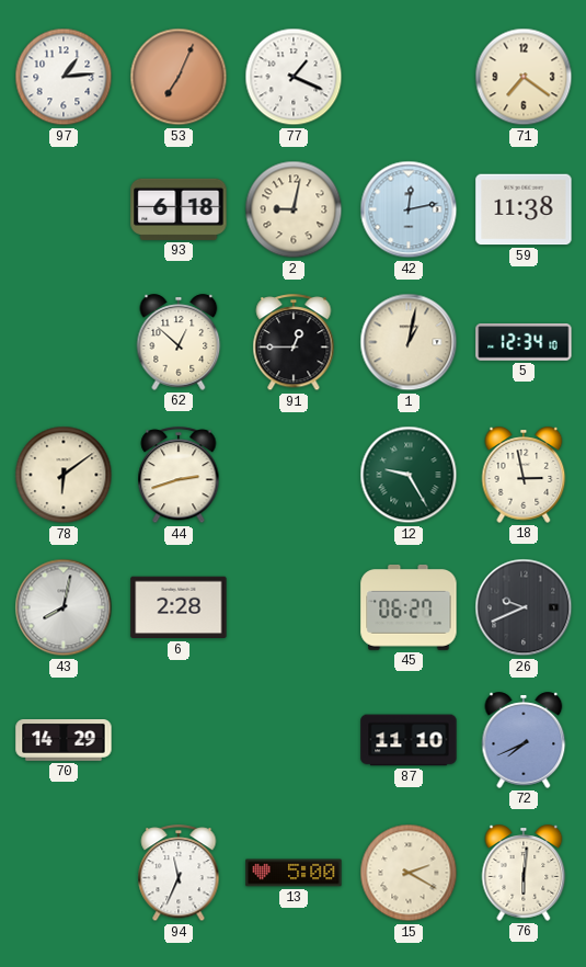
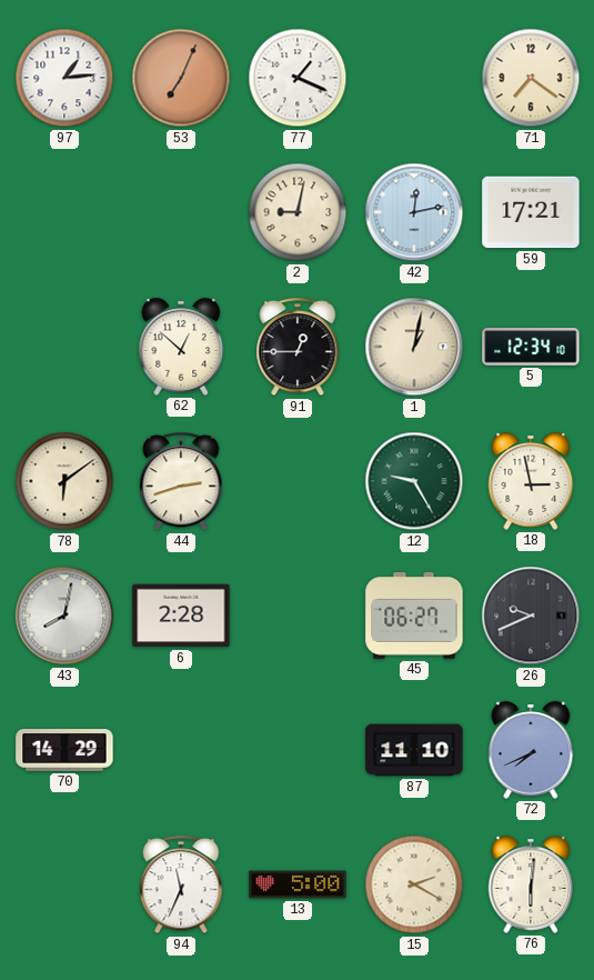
93: 6:18 -> none
59: 11:38 -> 17:21
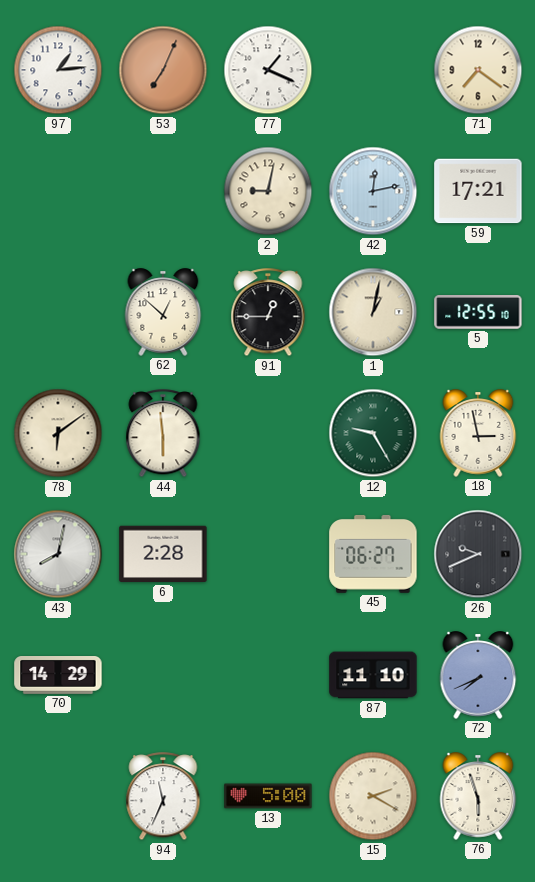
5: 12:34 -> 12:55
44: 2:42 -> 5:59
76: 6:01 -> 5:57
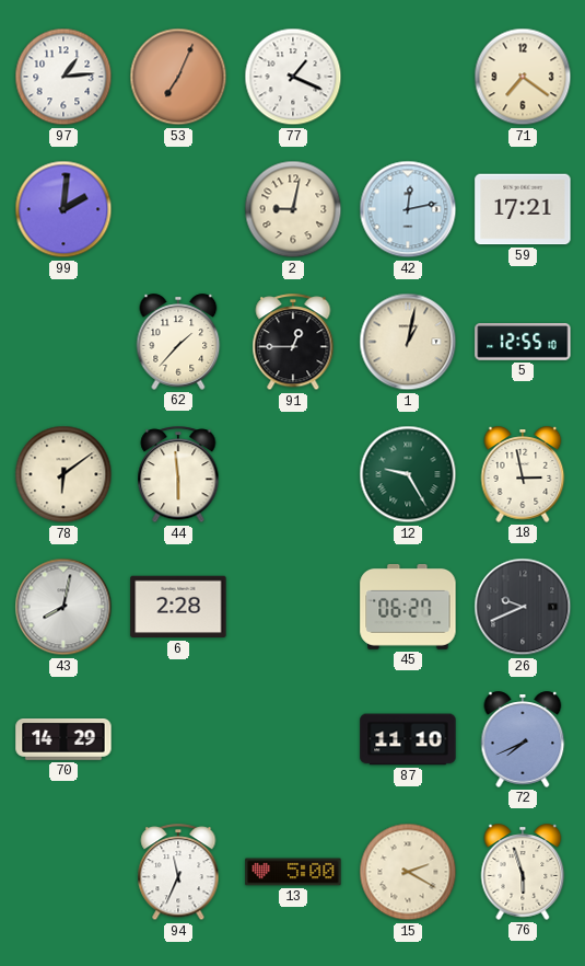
99: none -> 2:01
62: 12:52 -> 1:37
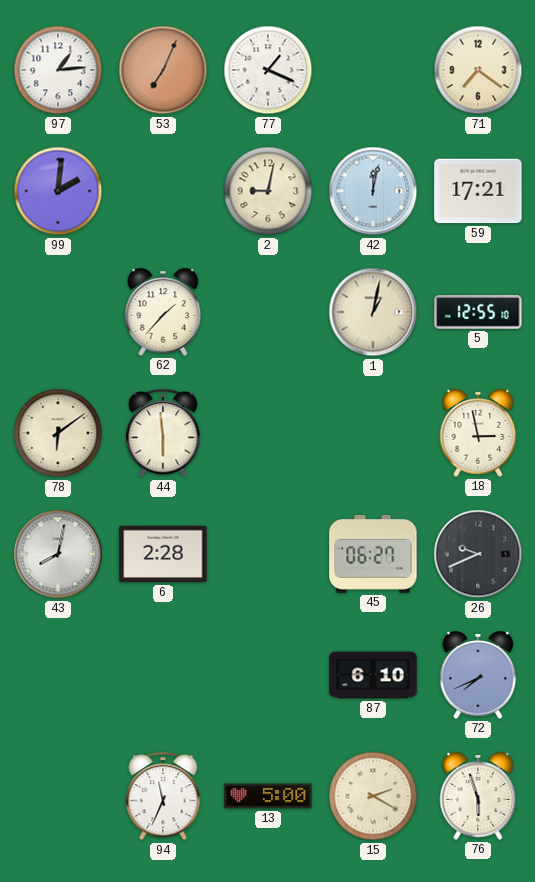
42: 12:13 -> 12:02
91: 12:45 -> none
12: 9:25 -> none
70: 14:29 -> none
87: 11:10 -> 6:10
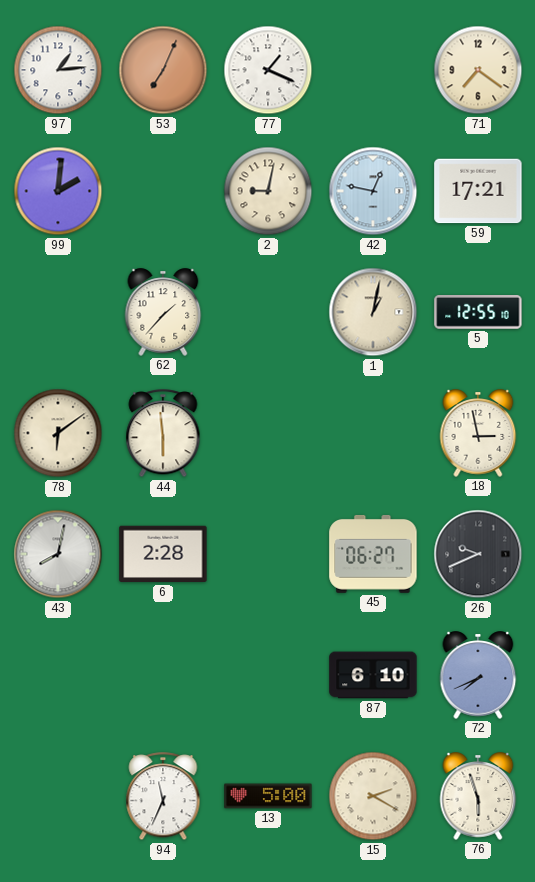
42: 12:02 -> 12:47
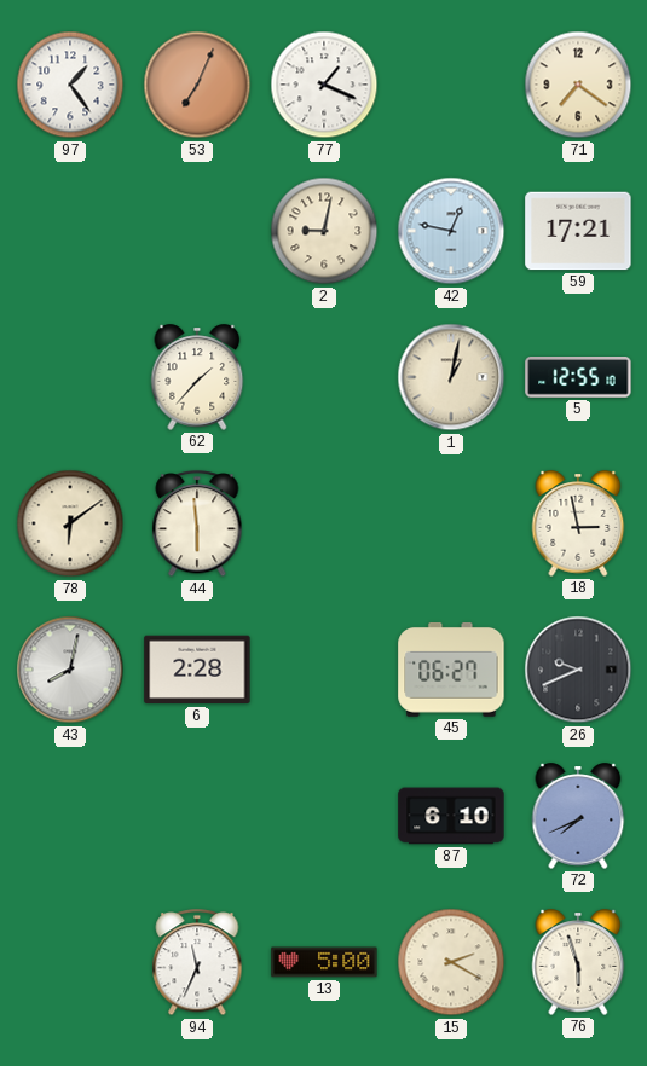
97: 1:14 -> 1:24
99: 2:01 -> none
